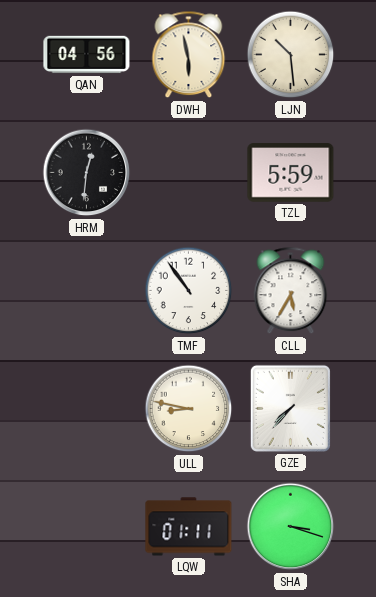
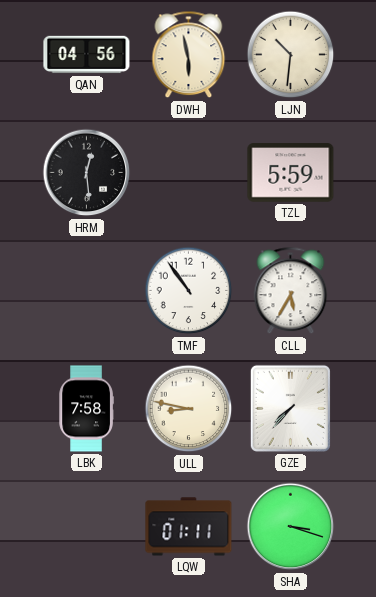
LJN: 10:29 -> 10:31
HRM: 12:31 -> 12:29
LBK: none -> 7:58
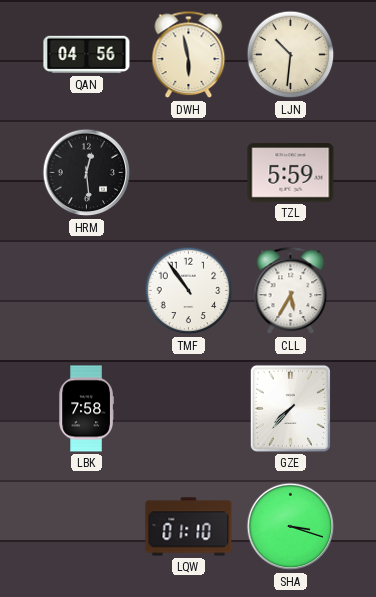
ULL: 8:47 -> none
LQW: 01:11 -> 01:10
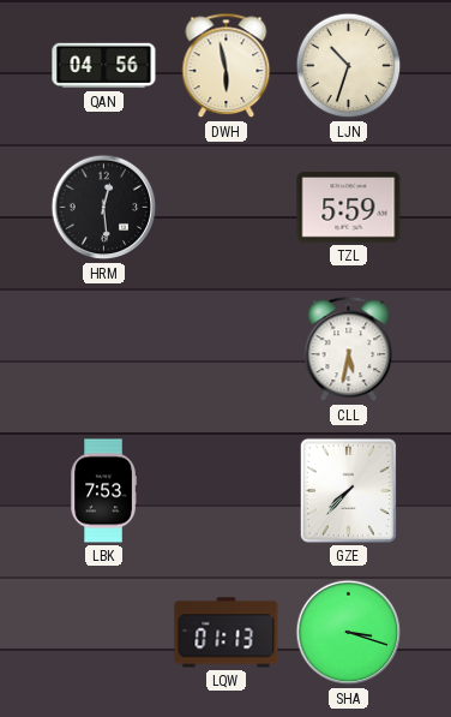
LJN: 10:31 -> 10:33
TMF: 10:54 -> none
CLL: 5:35 -> 5:32
LBK: 7:58 -> 7:53
LQW: 01:10 -> 01:13
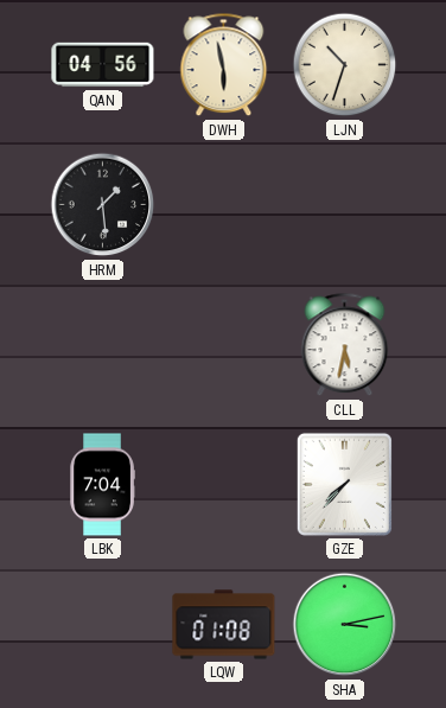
HRM: 12:29 -> 1:29
TZL: 5:59 -> none
LBK: 7:53 -> 7:04
LQW: 01:13 -> 01:08
SHA: 3:18 -> 3:13
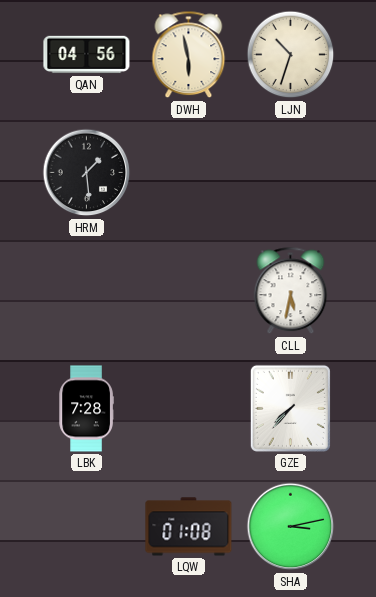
LBK: 7:04 -> 7:28
